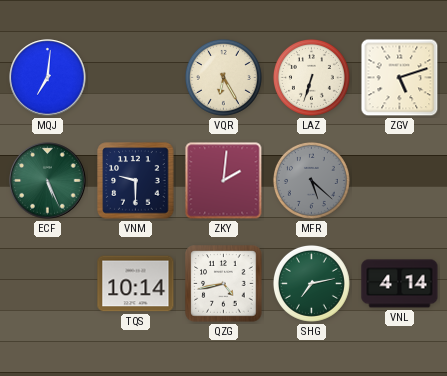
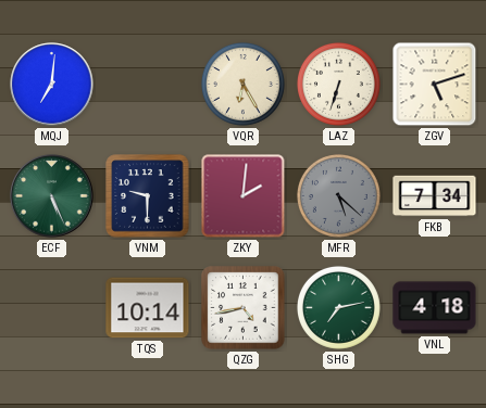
FKB: none -> 7:34
VNL: 4:14 -> 4:18
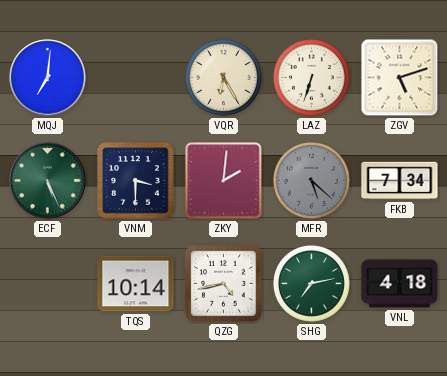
VNM: 9:30 -> 3:30
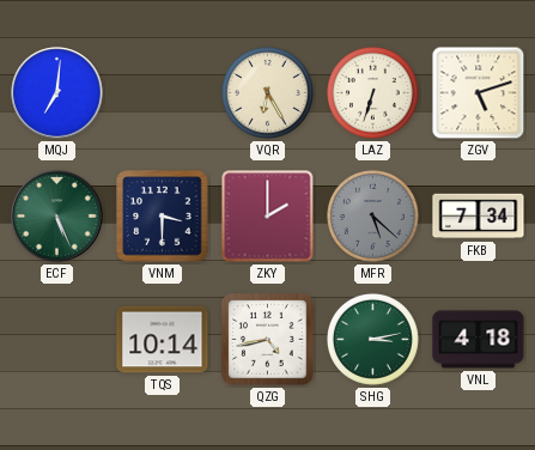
ZKY: 2:01 -> 2:00
SHG: 7:13 -> 3:13
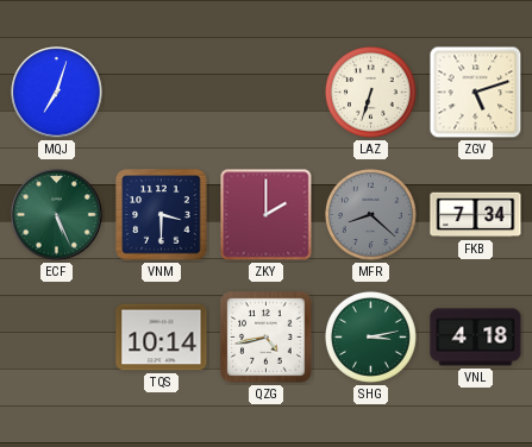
MQJ: 7:01 -> 7:03
VQR: 6:25 -> none
MFR: 5:22 -> 8:22
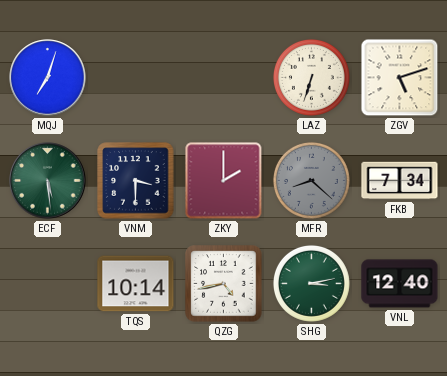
ECF: 5:26 -> 5:29
VNL: 4:18 -> 12:40
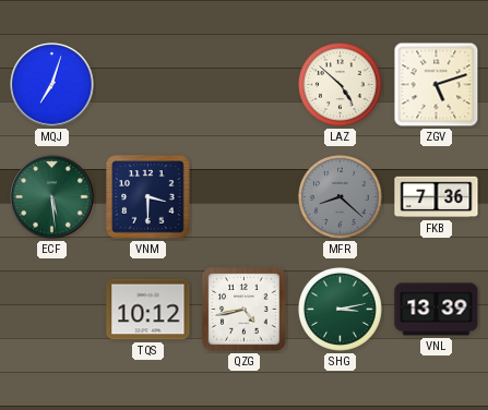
LAZ: 6:33 -> 4:52
ZKY: 2:00 -> none
FKB: 7:34 -> 7:36
TQS: 10:14 -> 10:12
VNL: 12:40 -> 13:39
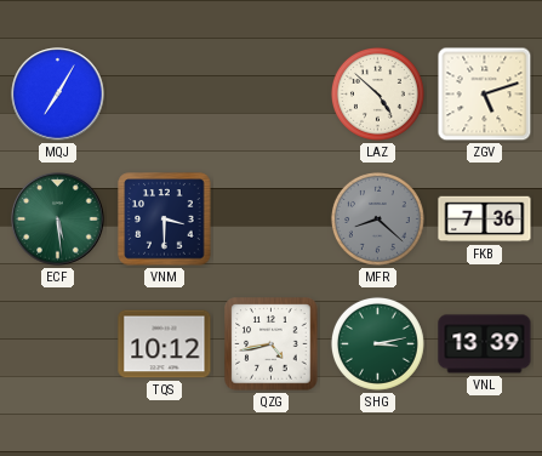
MQJ: 7:03 -> 7:05
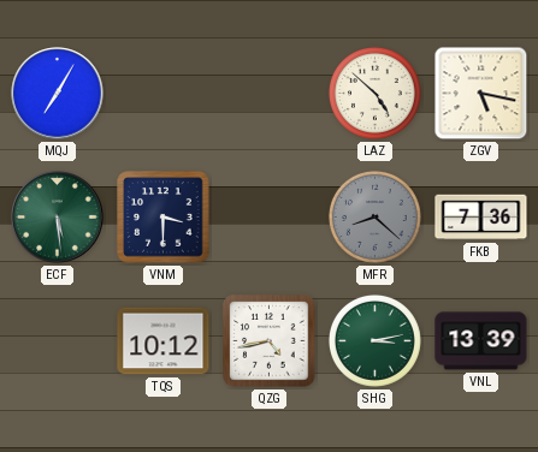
ZGV: 5:12 -> 5:17
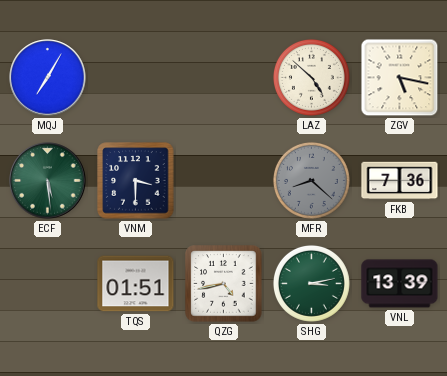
TQS: 10:12 -> 01:51
